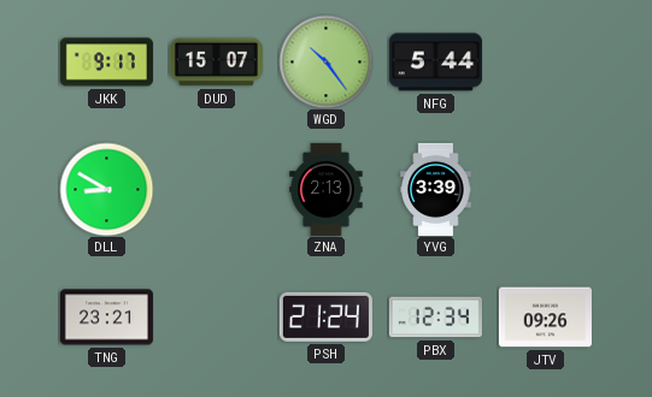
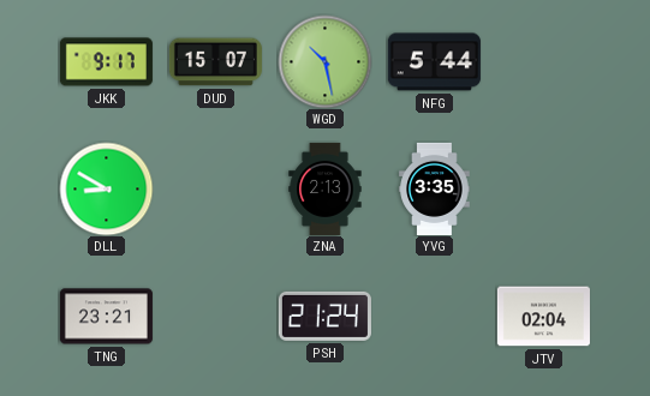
WGD: 10:24 -> 10:28
YVG: 3:39 -> 3:35
PBX: 12:34 -> none
JTV: 09:26 -> 02:04
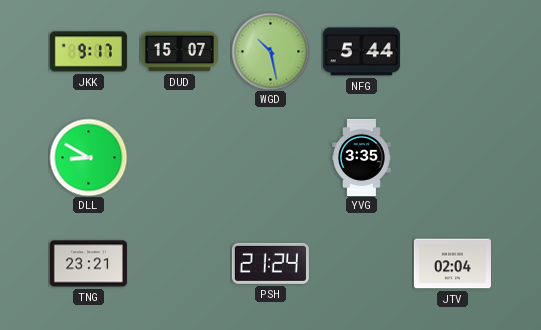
ZNA: 2:13 -> none
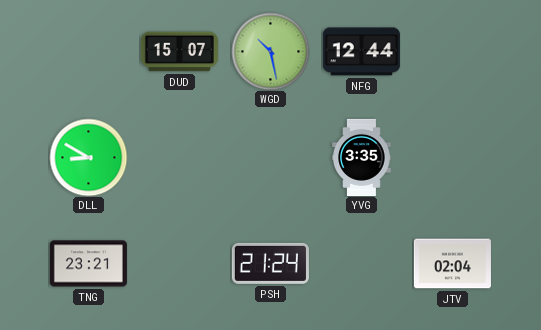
JKK: 9:17 -> none
NFG: 5:44 -> 12:44
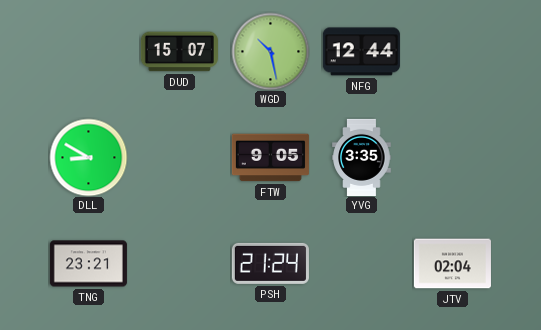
FTW: none -> 9:05
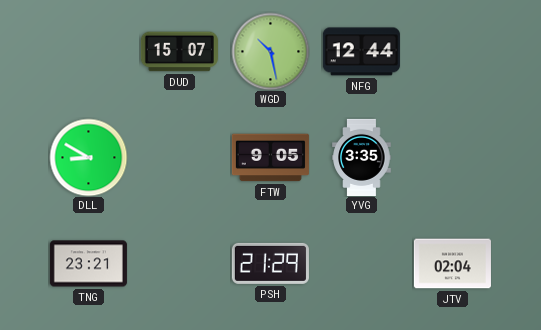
PSH: 21:24 -> 21:29
